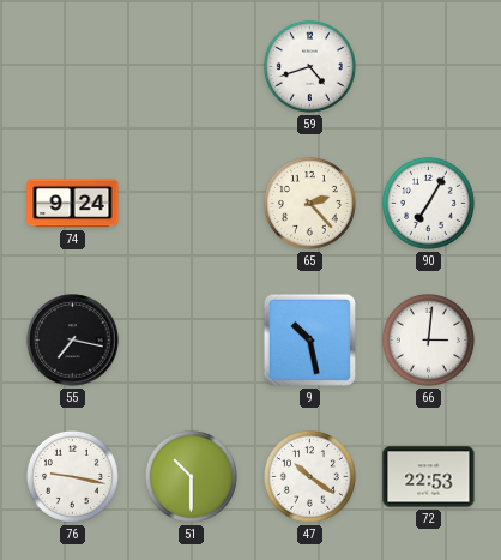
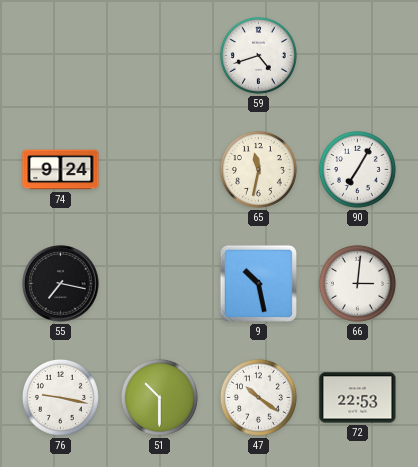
65: 2:23 -> 11:32
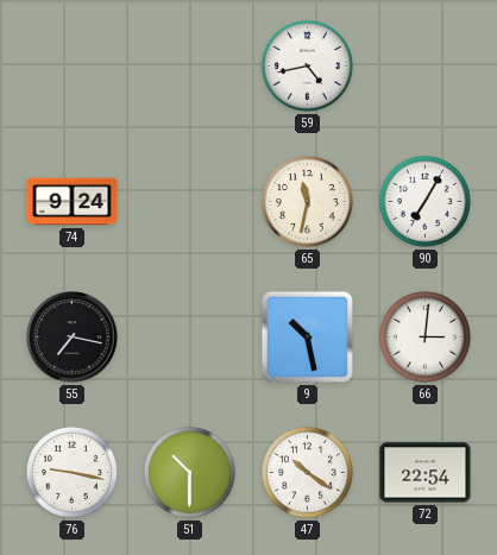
59: 4:42 -> 4:43
72: 22:53 -> 22:54
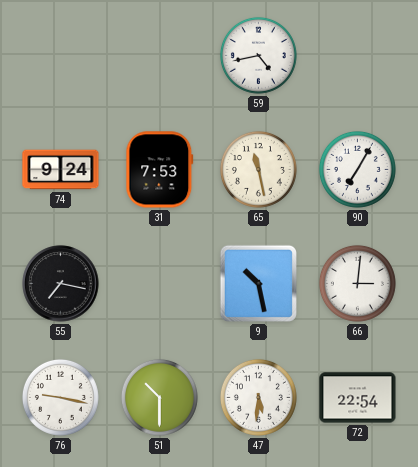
31: none -> 7:53
65: 11:32 -> 11:28
47: 10:21 -> 5:31
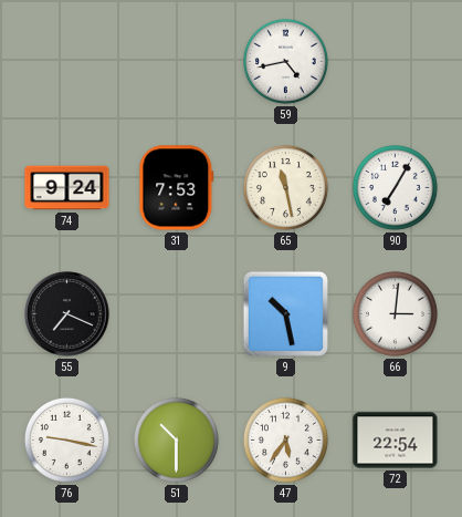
55: 7:17 -> 7:19
47: 5:31 -> 5:36
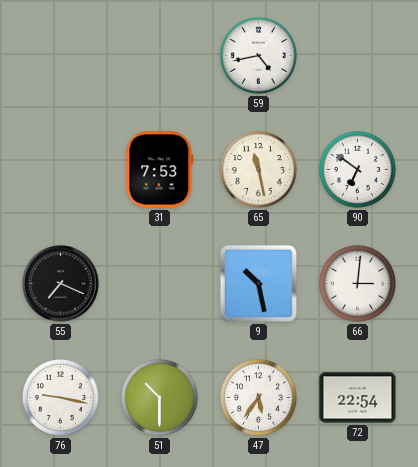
74: 9:24 -> none
90: 7:05 -> 6:51
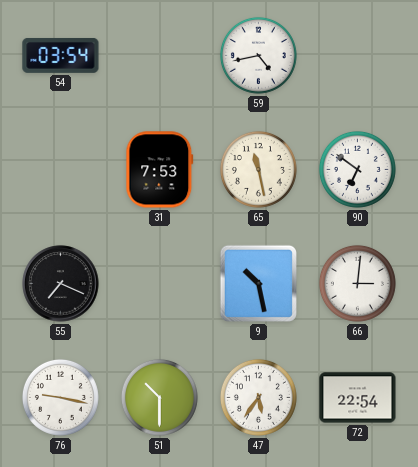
54: none -> 03:54
